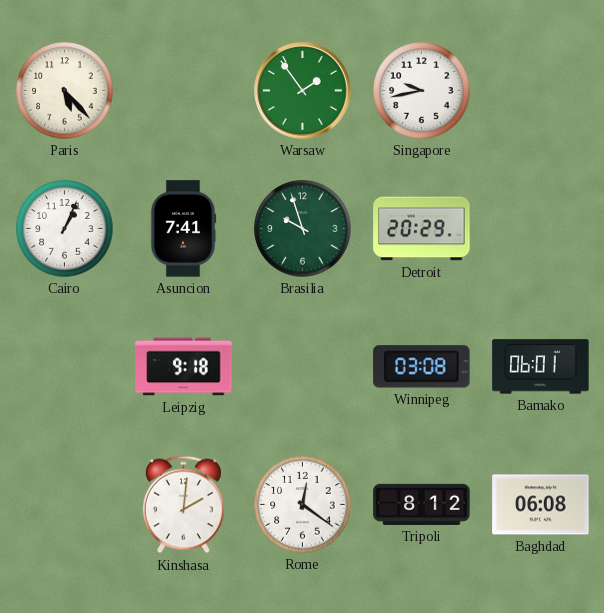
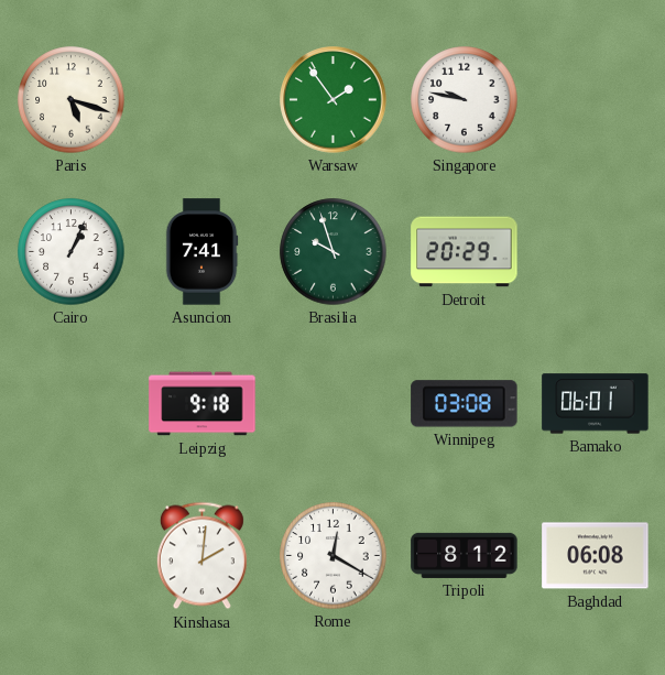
Paris: 5:23 -> 5:18
Singapore: 9:43 -> 9:47
Rome: 12:21 -> 12:20
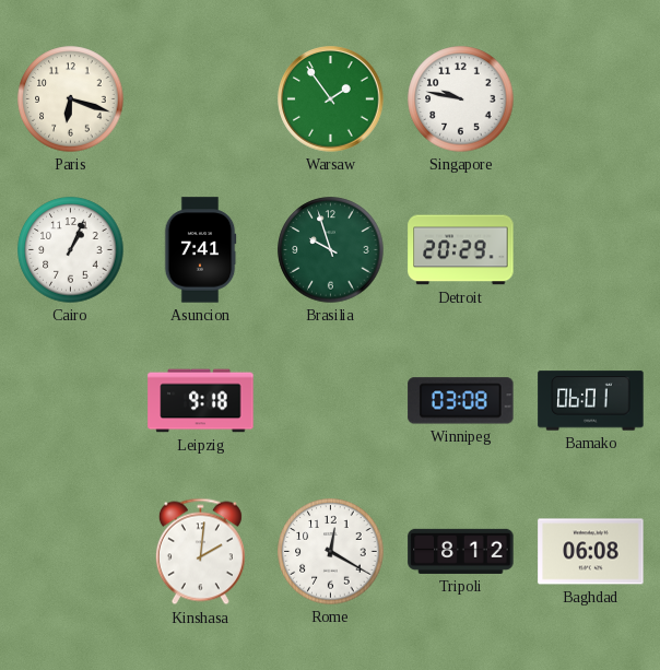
Paris: 5:18 -> 6:18
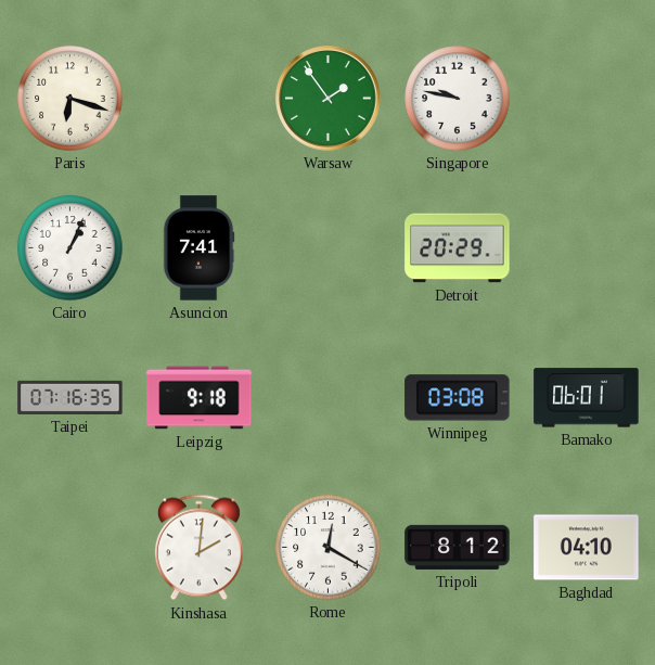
Brasilia: 9:57 -> none
Taipei: none -> 07:16
Baghdad: 06:08 -> 04:10
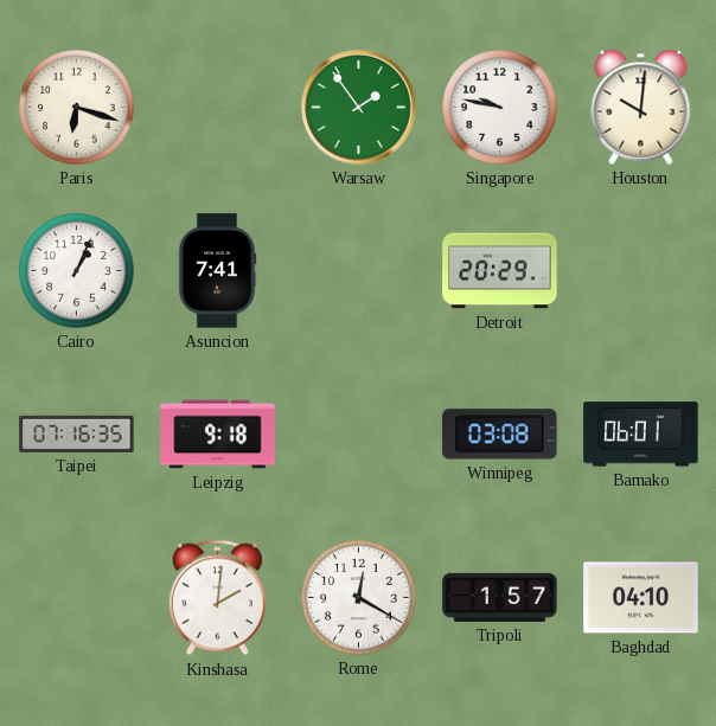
Houston: none -> 10:01
Tripoli: 8:12 -> 1:57
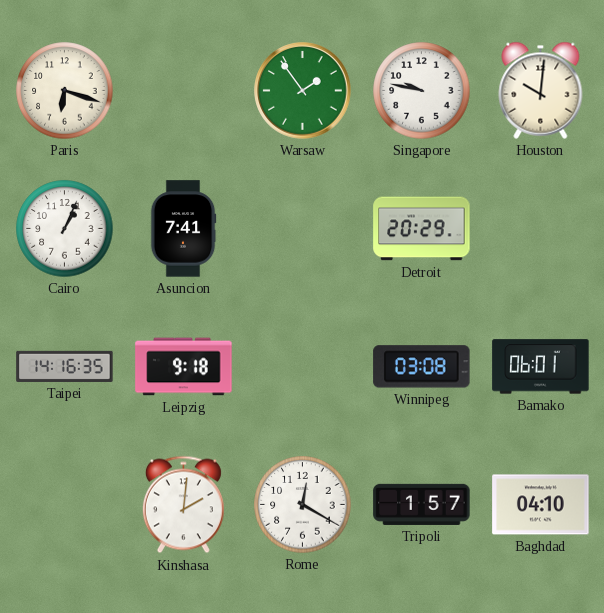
Taipei: 07:16 -> 14:16
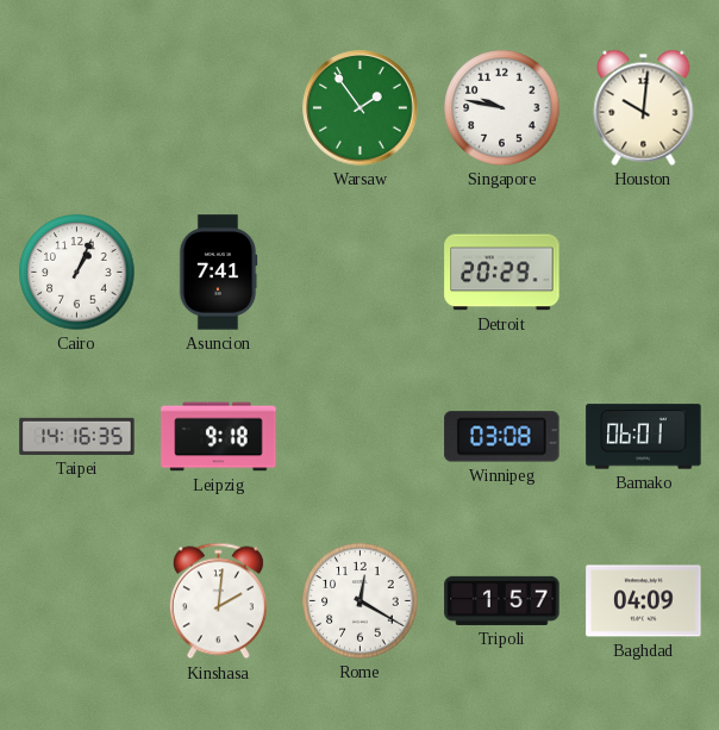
Paris: 6:18 -> none
Baghdad: 04:10 -> 04:09
